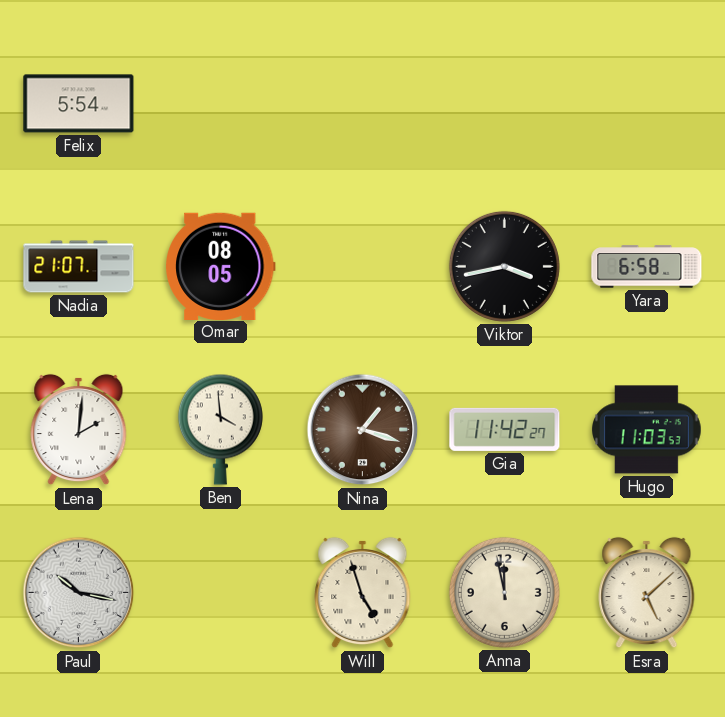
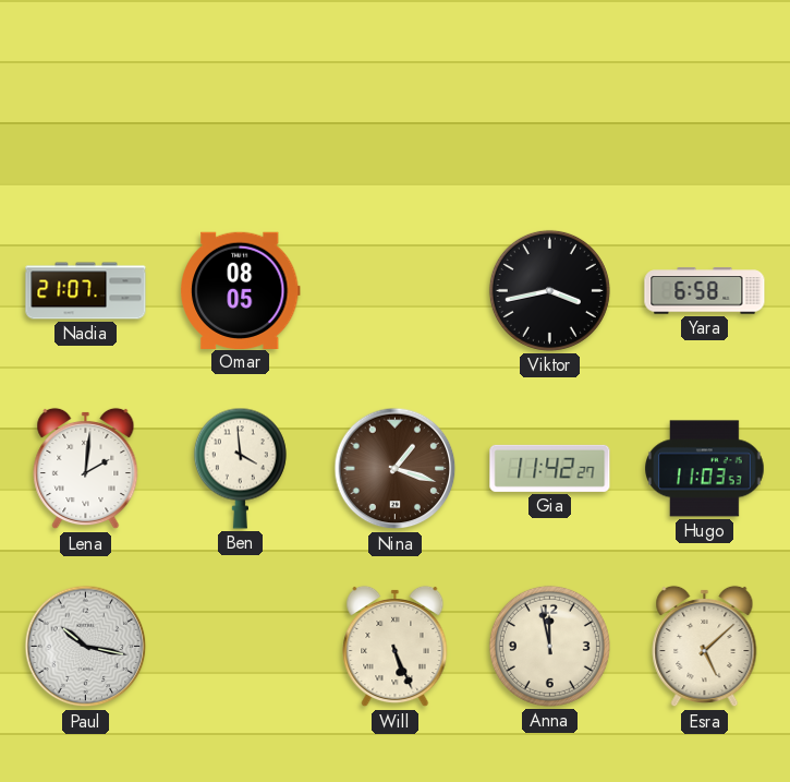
Felix: 5:54 -> none
Will: 4:57 -> 5:26
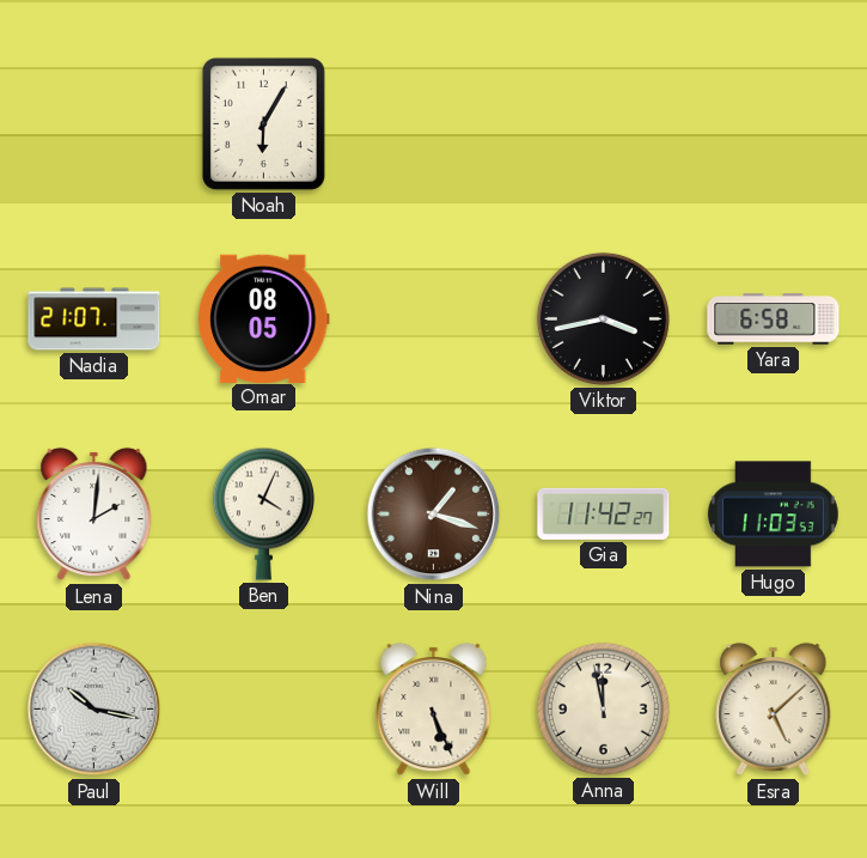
Noah: none -> 6:05
Ben: 3:59 -> 4:04
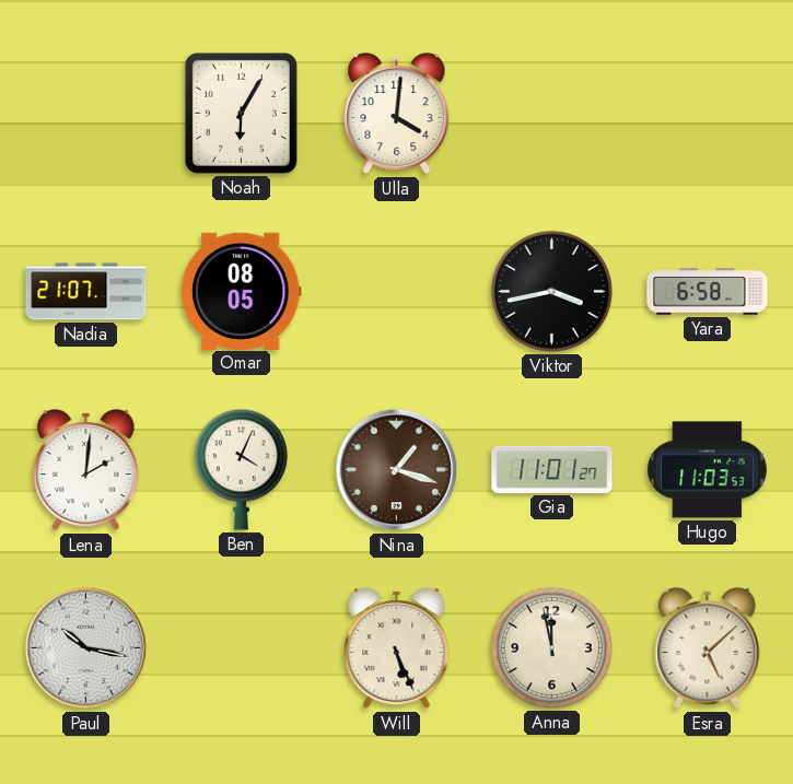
Ulla: none -> 4:01
Gia: 11:42 -> 11:01
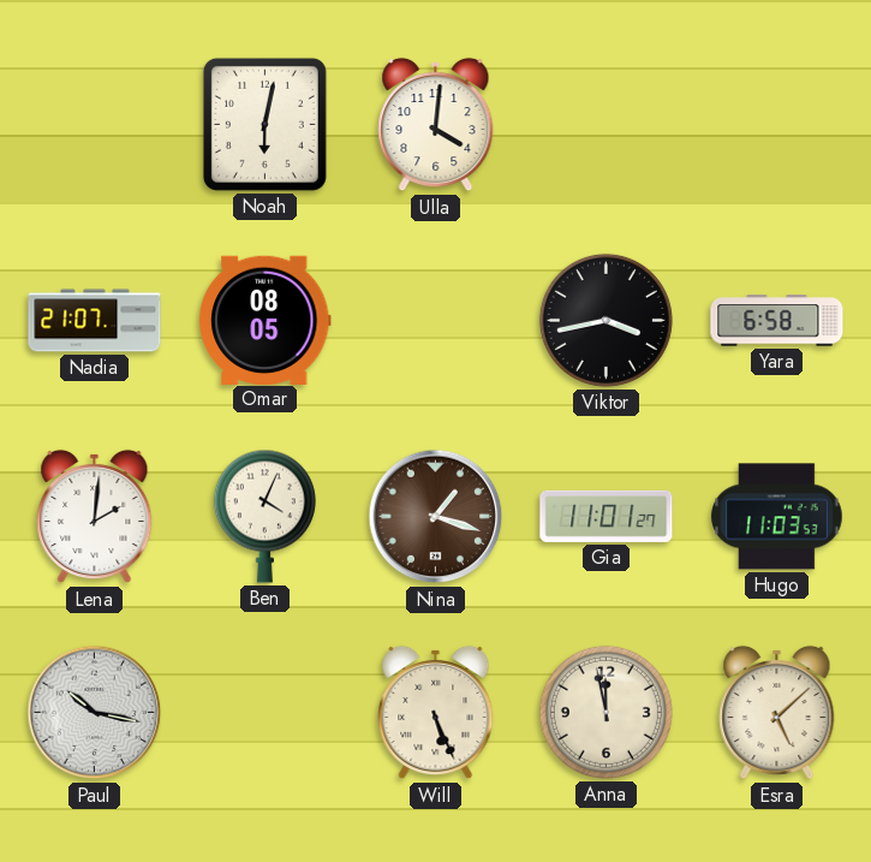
Noah: 6:05 -> 6:02
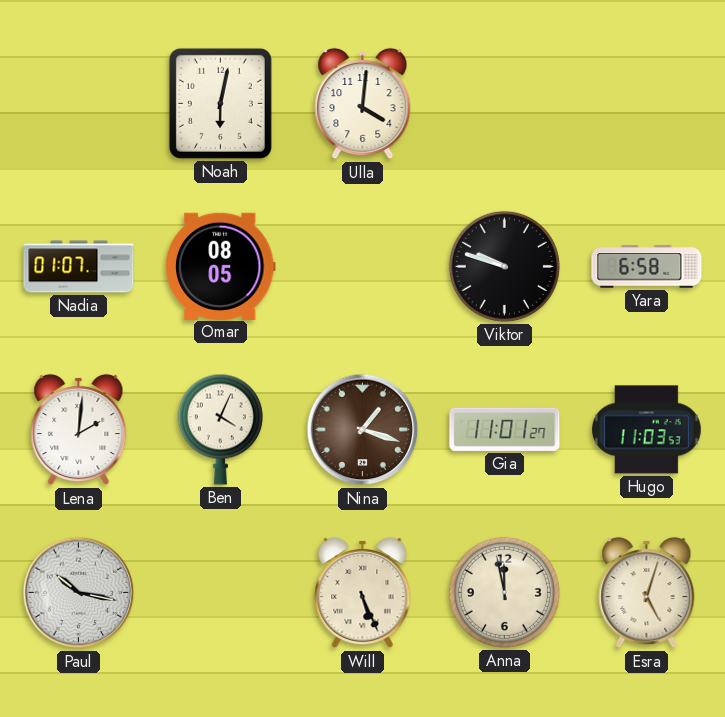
Nadia: 21:07 -> 01:07
Viktor: 3:43 -> 9:48
Esra: 5:08 -> 5:03
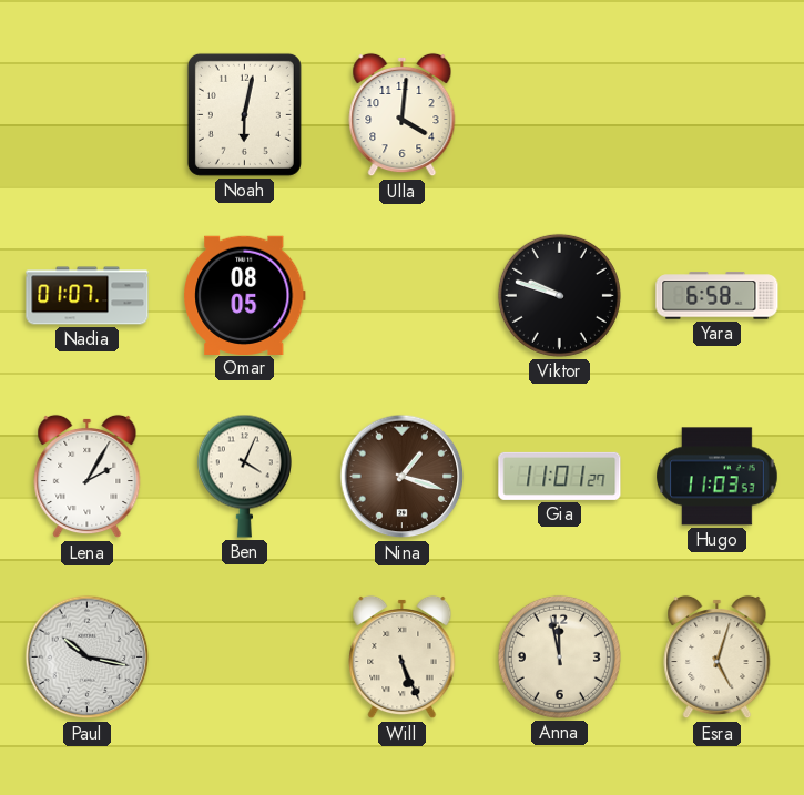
Lena: 2:01 -> 2:05
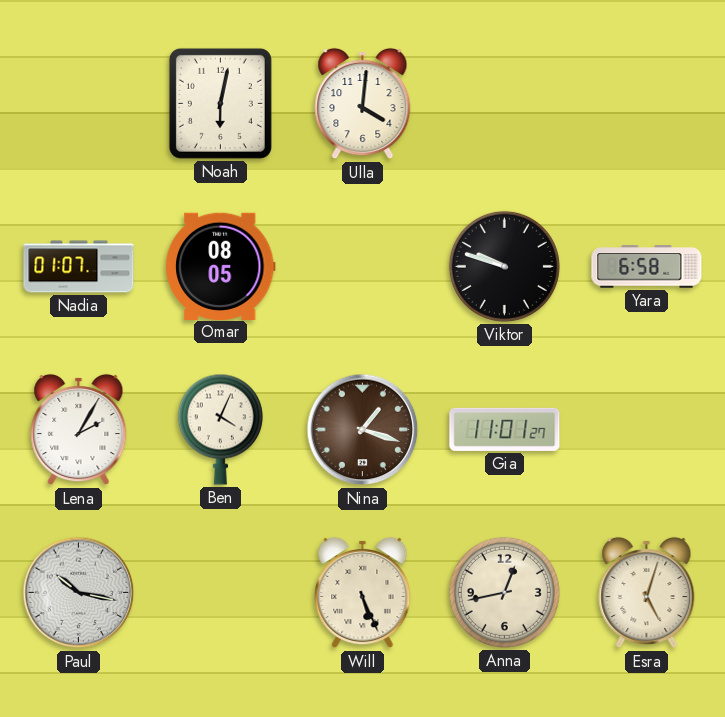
Hugo: 11:03 -> none
Anna: 11:58 -> 12:43
